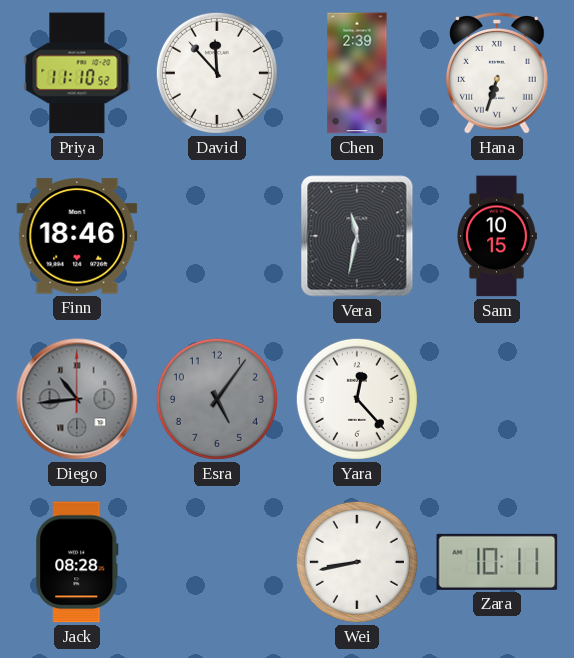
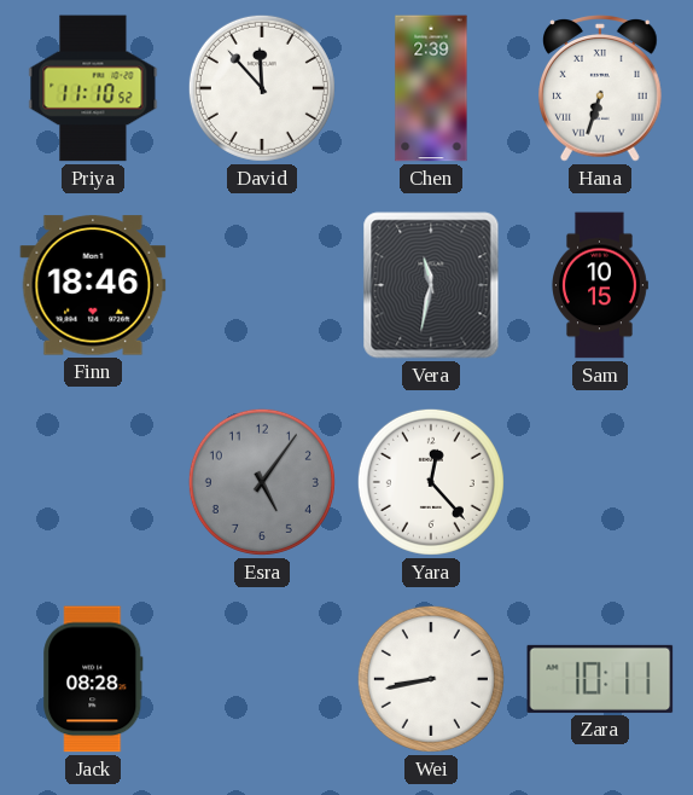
Diego: 10:44 -> none
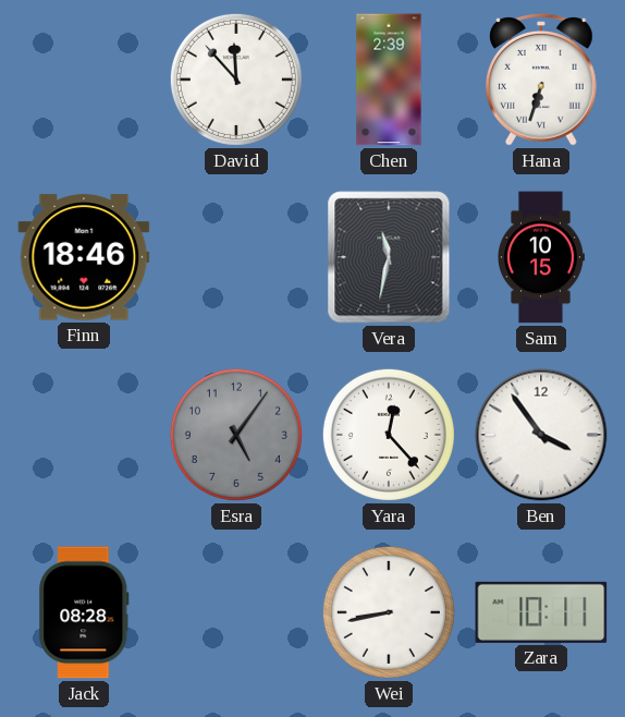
Priya: 11:10 -> none
Ben: none -> 3:54
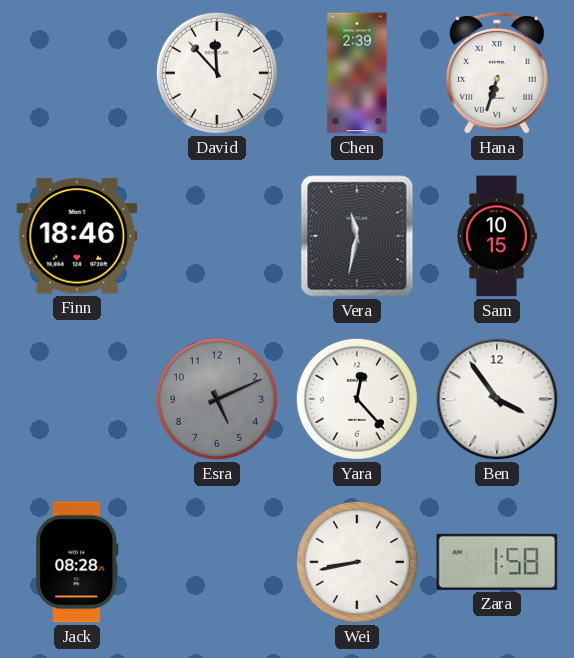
Esra: 5:06 -> 5:11
Zara: 10:11 -> 1:58
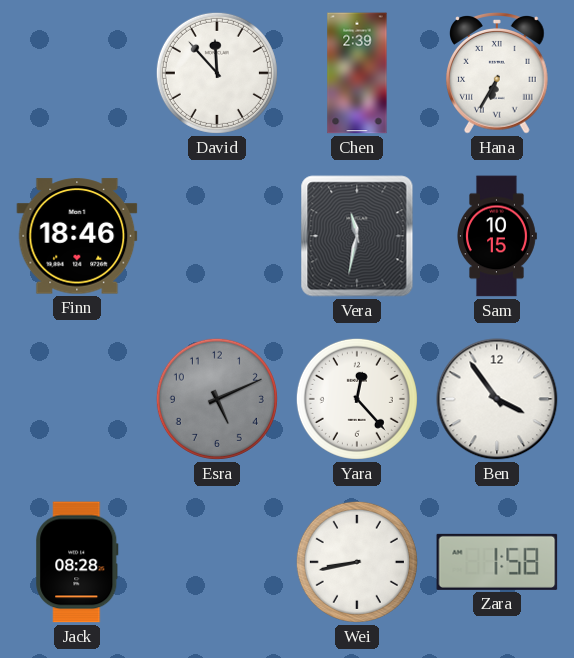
Hana: 6:33 -> 6:35
